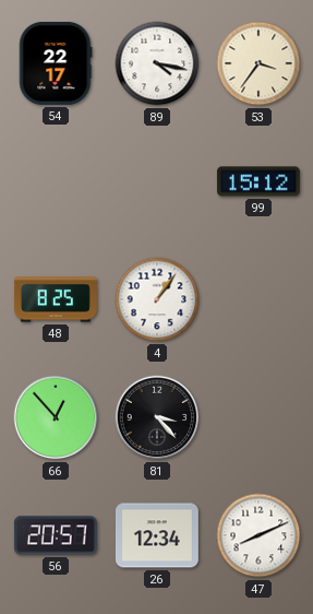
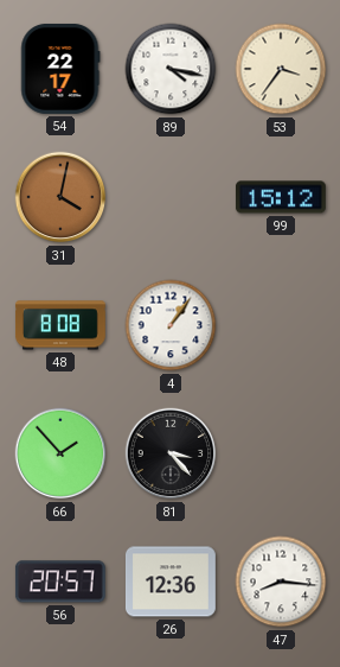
31: none -> 4:02
48: 8:25 -> 8:08
66: 12:53 -> 1:53
26: 12:34 -> 12:36
47: 8:11 -> 8:16
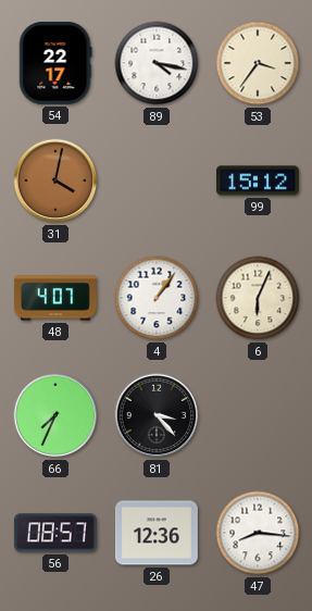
48: 8:08 -> 4:07
6: none -> 6:04
66: 1:53 -> 7:34
56: 20:57 -> 08:57
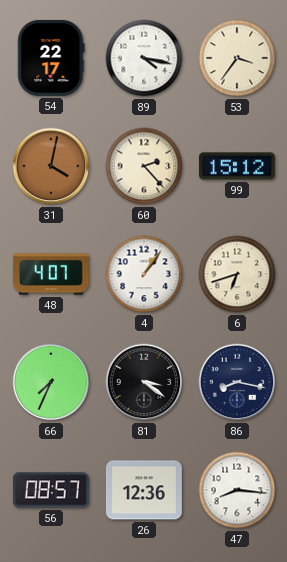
60: none -> 2:23
6: 6:04 -> 6:42
81: 3:23 -> 3:21
86: none -> 8:17
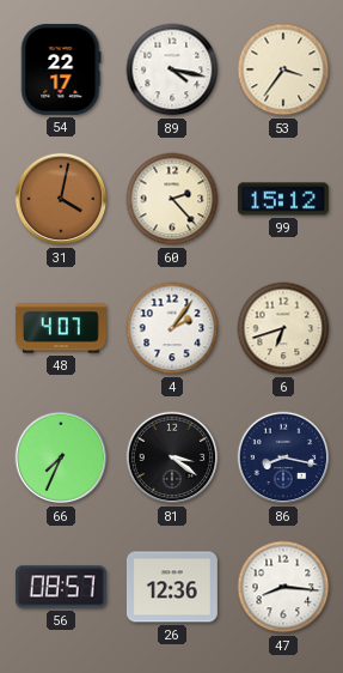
4: 1:06 -> 2:06
